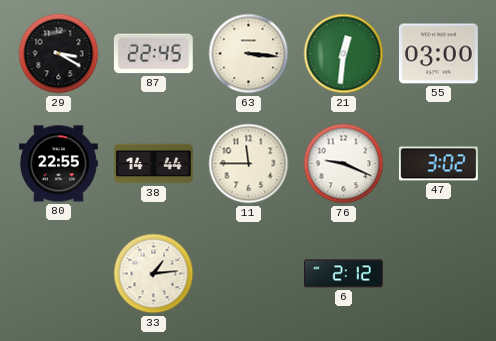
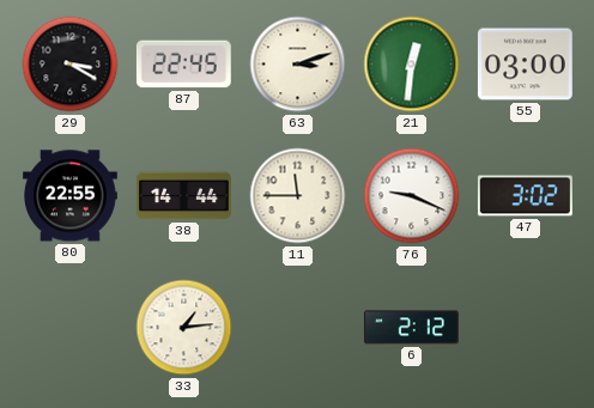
63: 3:16 -> 3:12
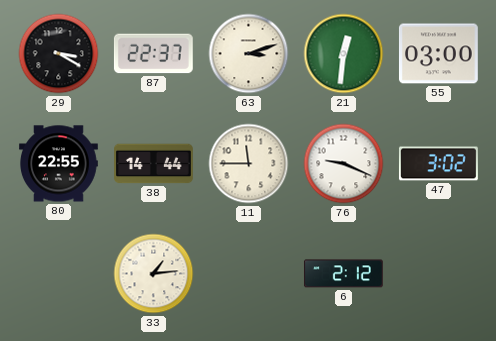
87: 22:45 -> 22:37
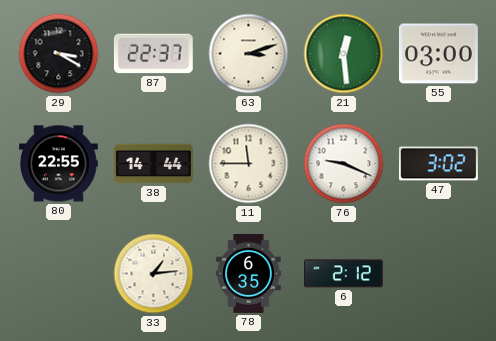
21: 12:31 -> 12:29
78: none -> 6:35
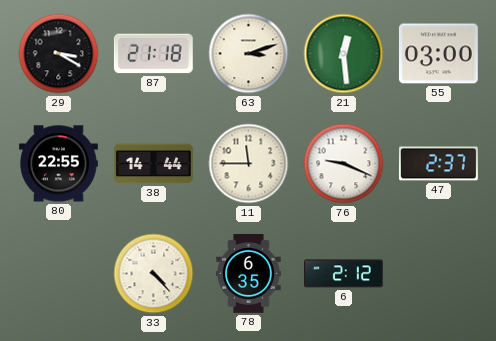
87: 22:37 -> 21:18
47: 3:02 -> 2:37
33: 1:14 -> 4:23
